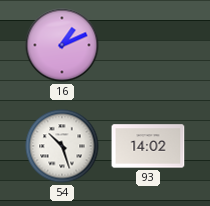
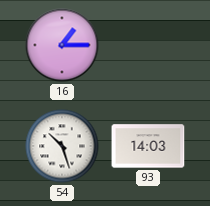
16: 1:11 -> 1:15
93: 14:02 -> 14:03
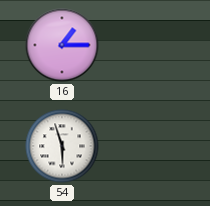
54: 10:27 -> 5:57
93: 14:03 -> none
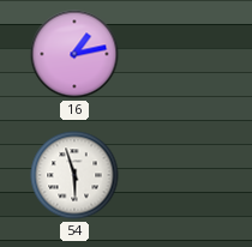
16: 1:15 -> 1:13
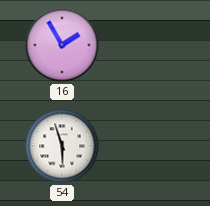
16: 1:13 -> 1:55
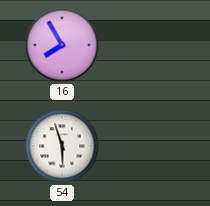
16: 1:55 -> 7:55
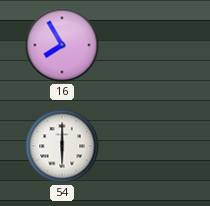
54: 5:57 -> 6:00
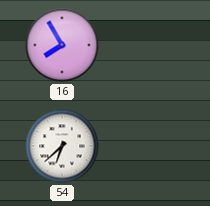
54: 6:00 -> 6:38
